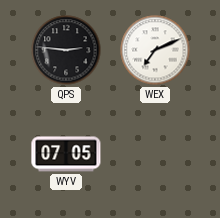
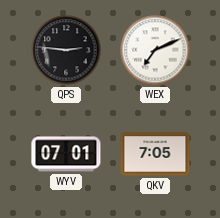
WYV: 07:05 -> 07:01
QKV: none -> 7:05
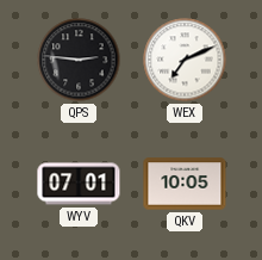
QKV: 7:05 -> 10:05
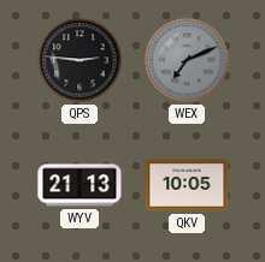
WEX dial: white -> grey
WYV: 07:01 -> 21:13
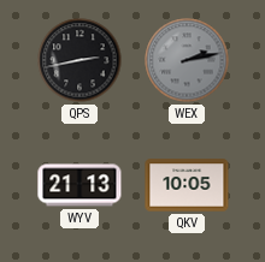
QPS: 2:46 -> 2:43
WEX: 7:11 -> 2:13
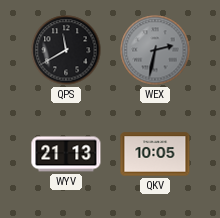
QPS: 2:43 -> 11:40
WEX: 2:13 -> 2:32
